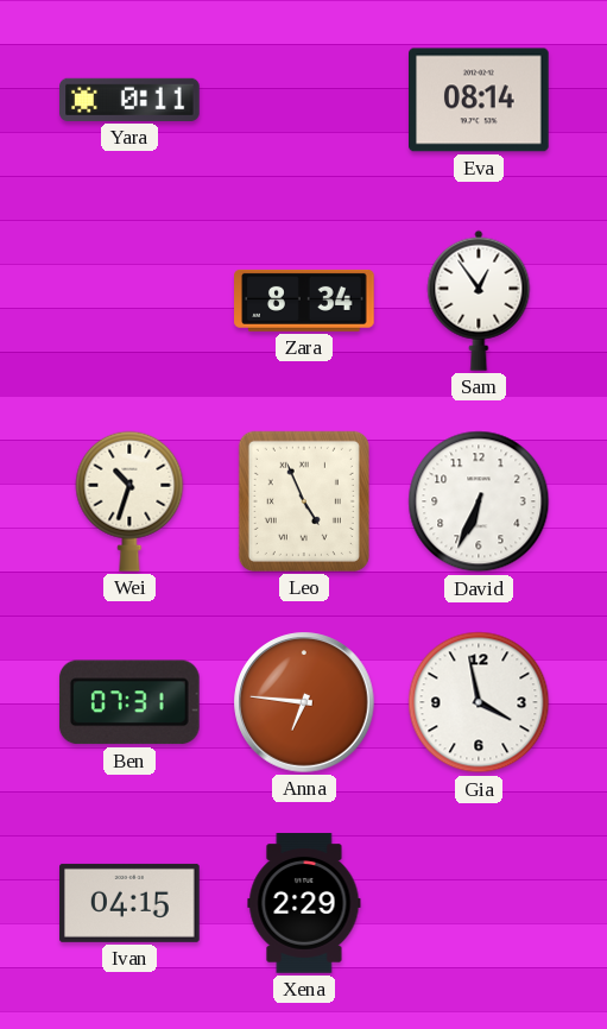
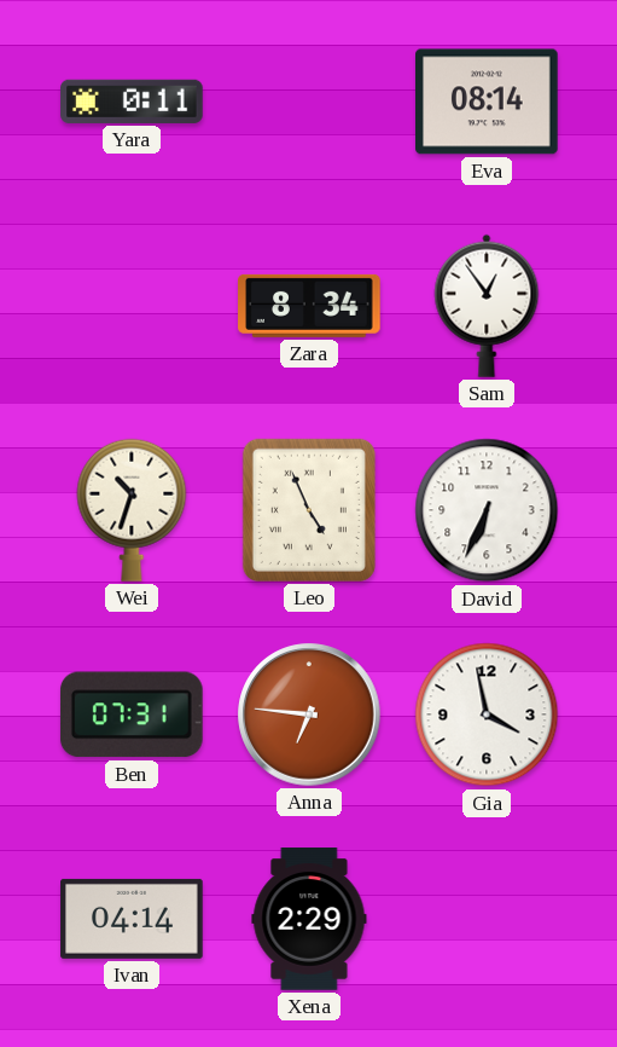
Ivan: 04:15 -> 04:14
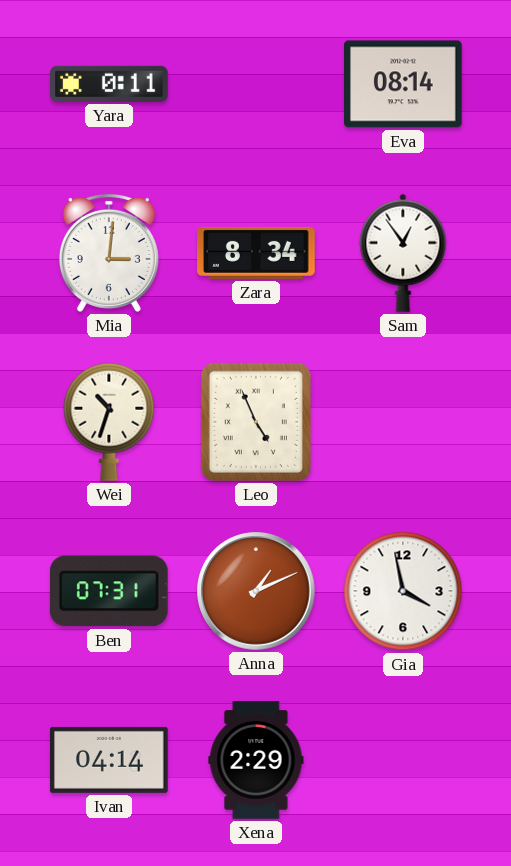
Mia: none -> 3:01
David: 6:34 -> none
Anna: 6:46 -> 1:11
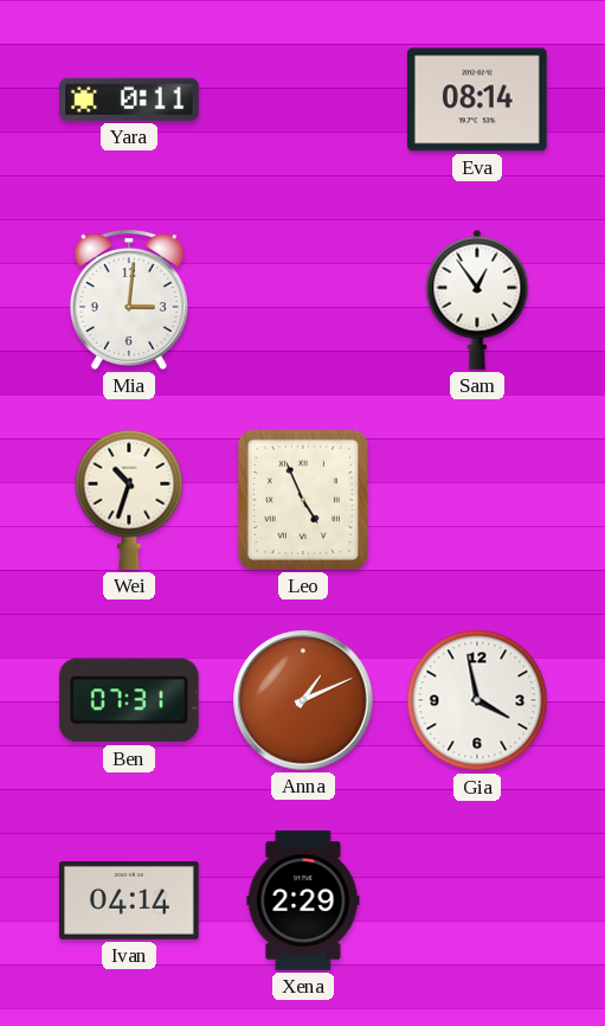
Zara: 8:34 -> none
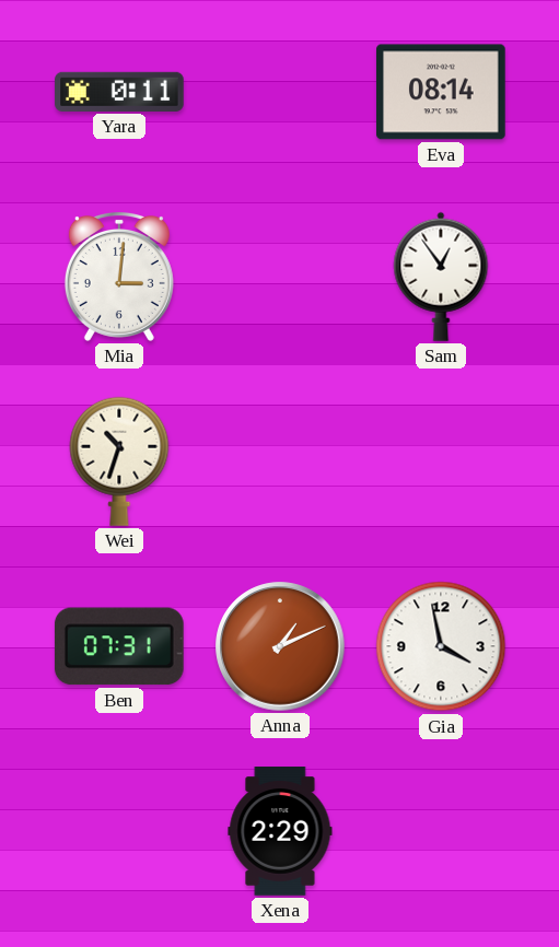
Leo: 4:56 -> none
Ivan: 04:14 -> none
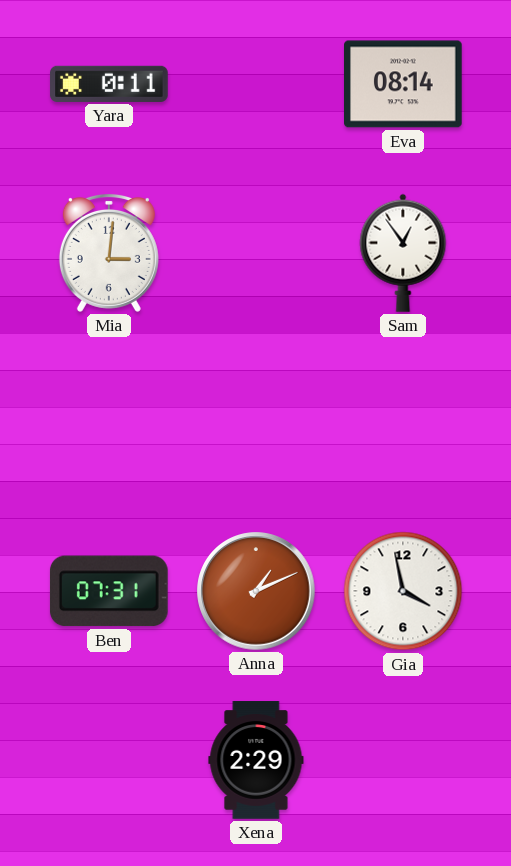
Wei: 10:33 -> none
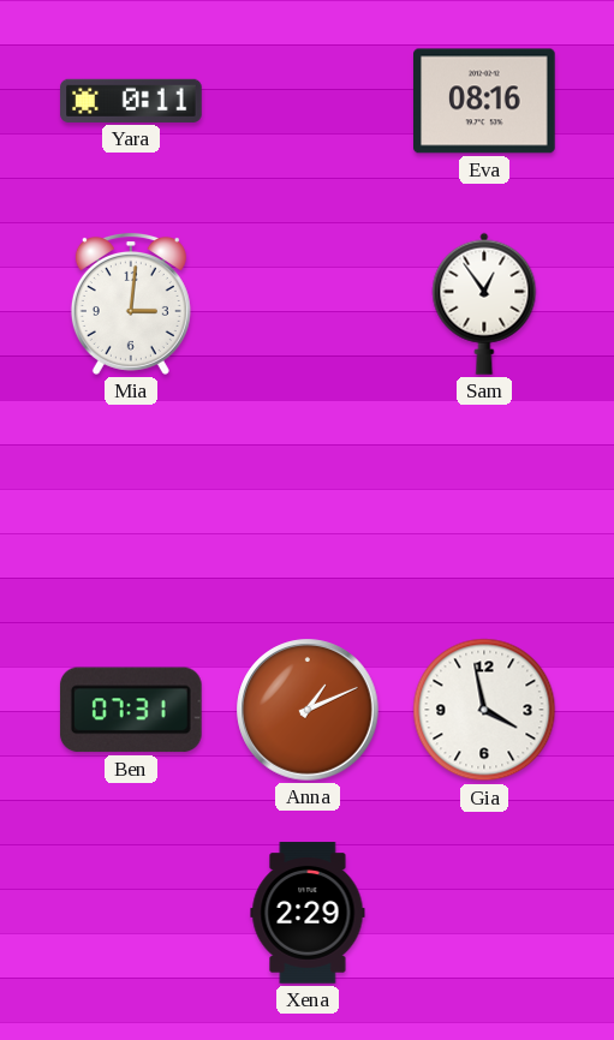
Eva: 08:14 -> 08:16
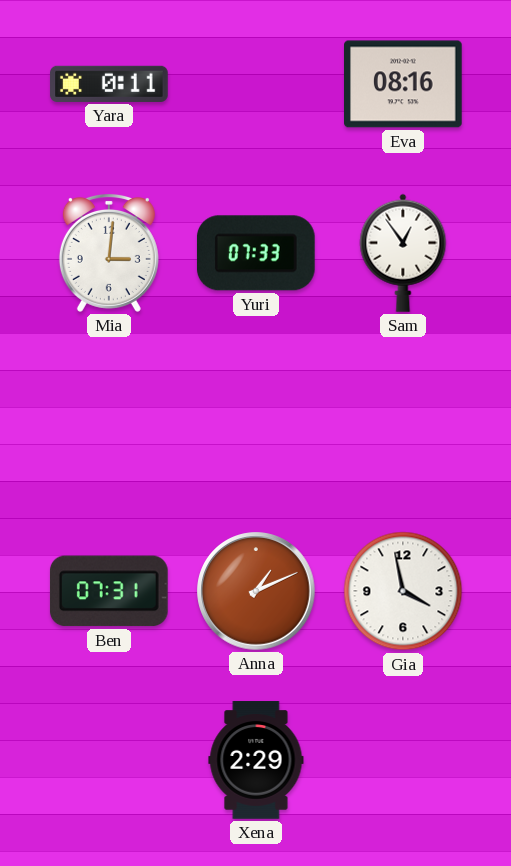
Yuri: none -> 07:33
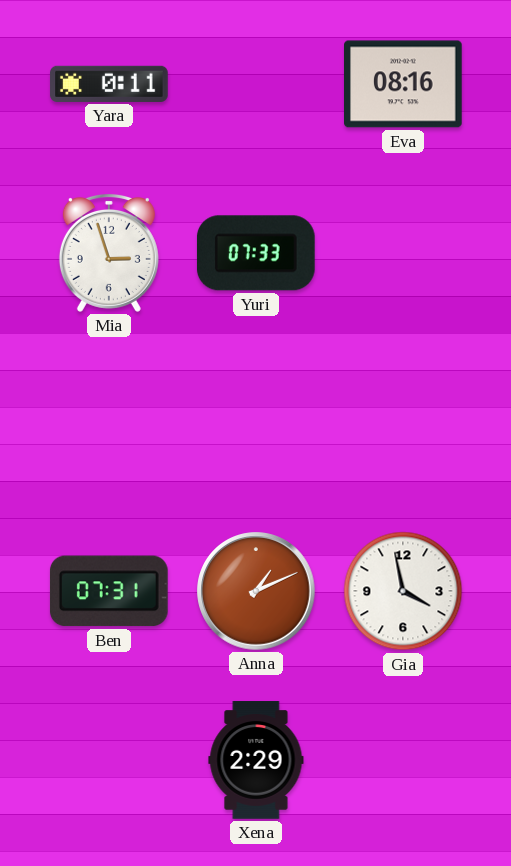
Mia: 3:01 -> 2:57
Sam: 12:54 -> none
